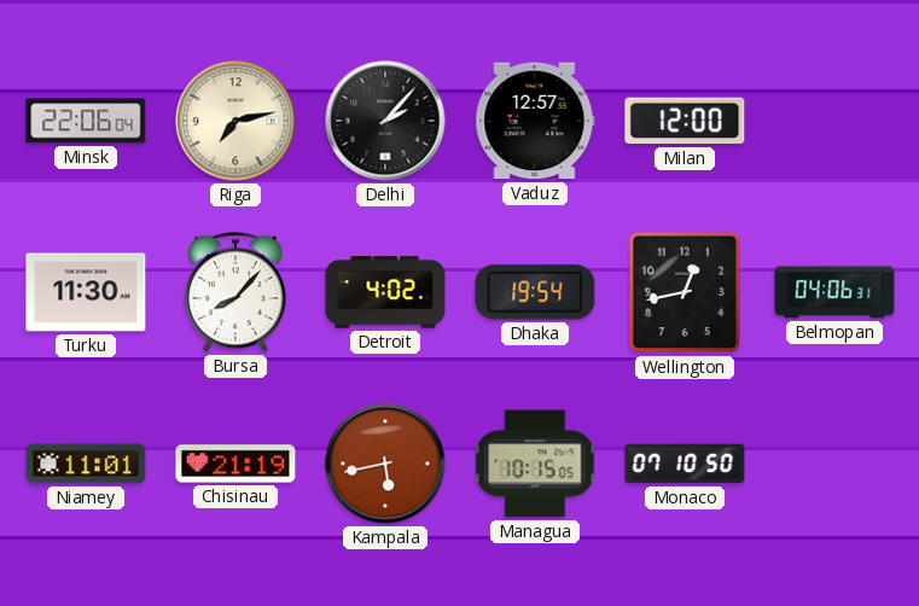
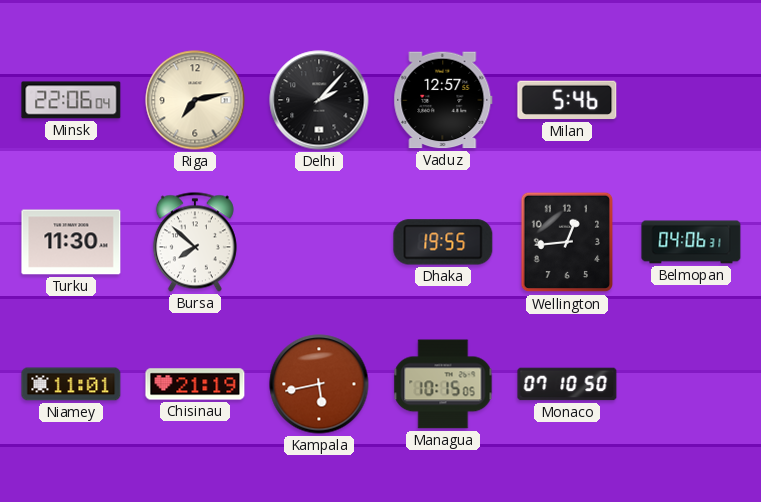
Milan: 12:00 -> 5:46
Bursa: 8:07 -> 7:52
Detroit: 4:02 -> none
Dhaka: 19:54 -> 19:55
Wellington: 12:43 -> 12:44
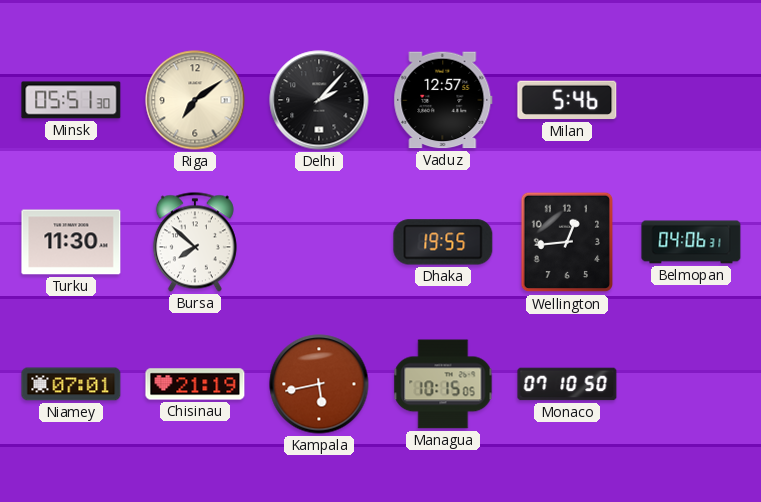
Minsk: 22:06 -> 05:51
Riga: 7:13 -> 7:09
Niamey: 11:01 -> 07:01
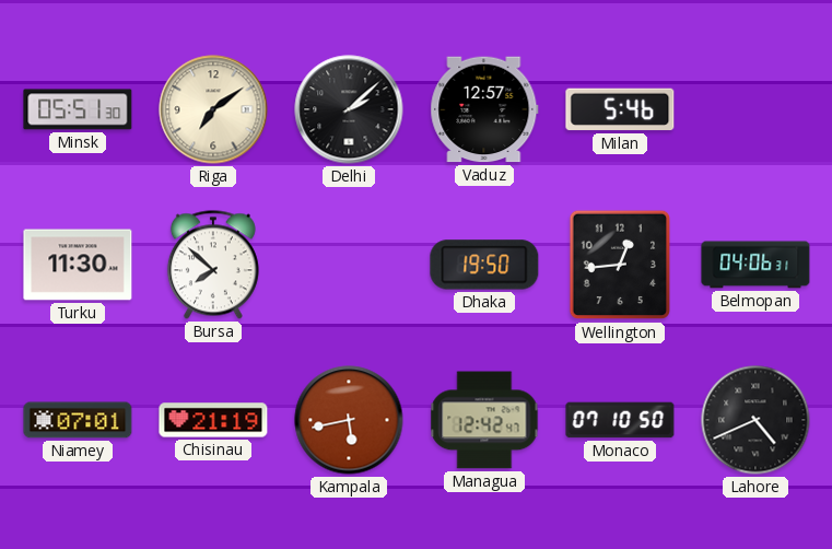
Delhi: 2:07 -> 2:08
Dhaka: 19:55 -> 19:50
Managua: 10:15 -> 12:42
Lahore: none -> 4:41
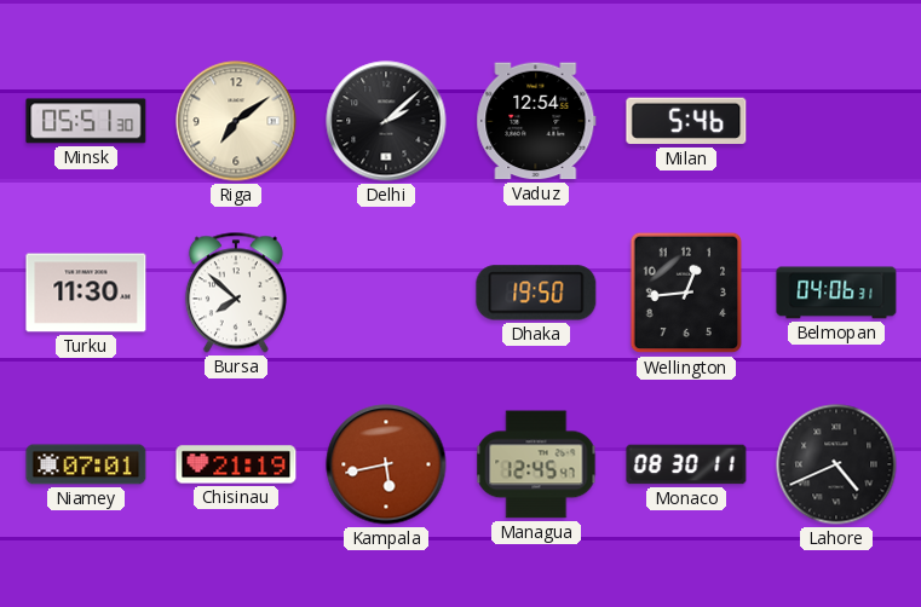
Vaduz: 12:57 -> 12:54
Managua: 12:42 -> 12:45
Monaco: 07:10 -> 08:30
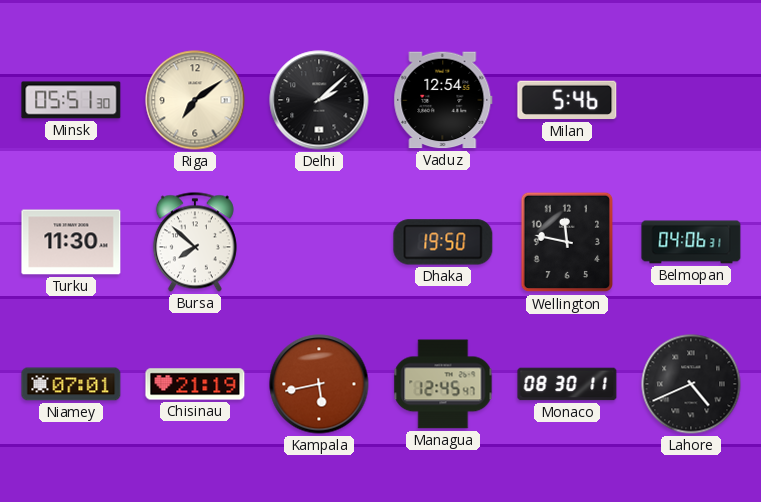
Wellington: 12:44 -> 11:47
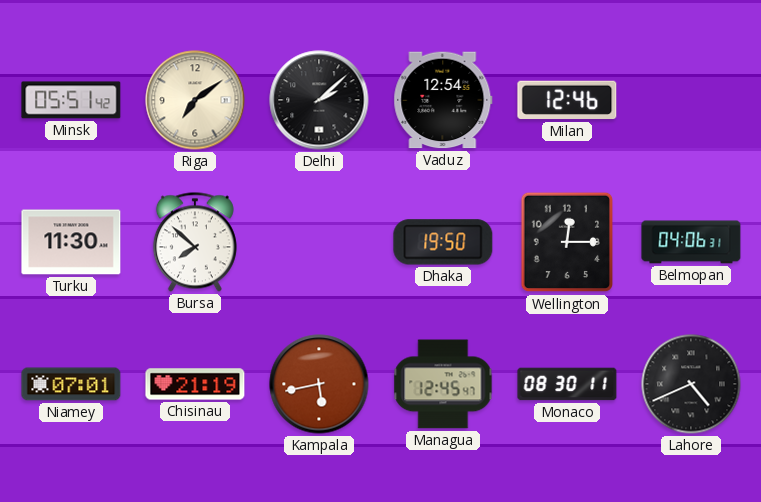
Minsk: 05:51:30 -> 05:51:42
Milan: 5:46 -> 12:46
Wellington: 11:47 -> 12:15
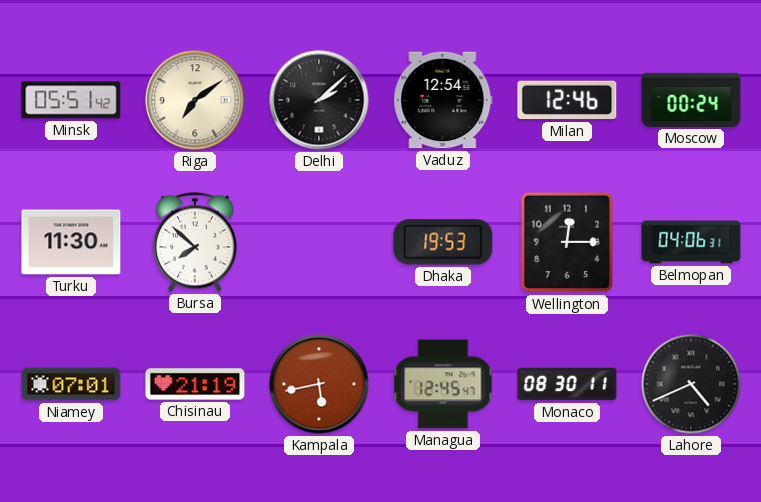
Moscow: none -> 00:24
Dhaka: 19:50 -> 19:53
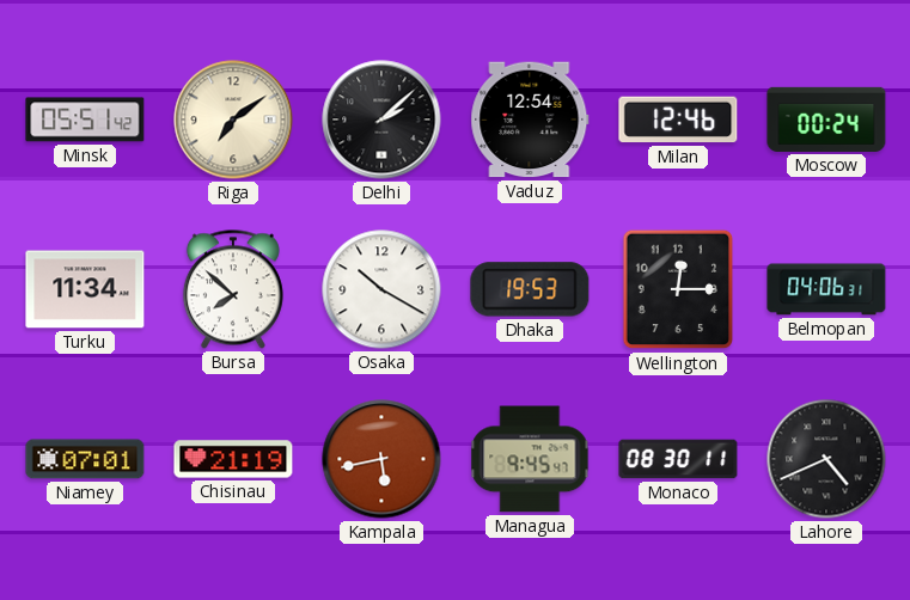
Turku: 11:30 -> 11:34
Osaka: none -> 10:20
Managua: 12:45 -> 9:45
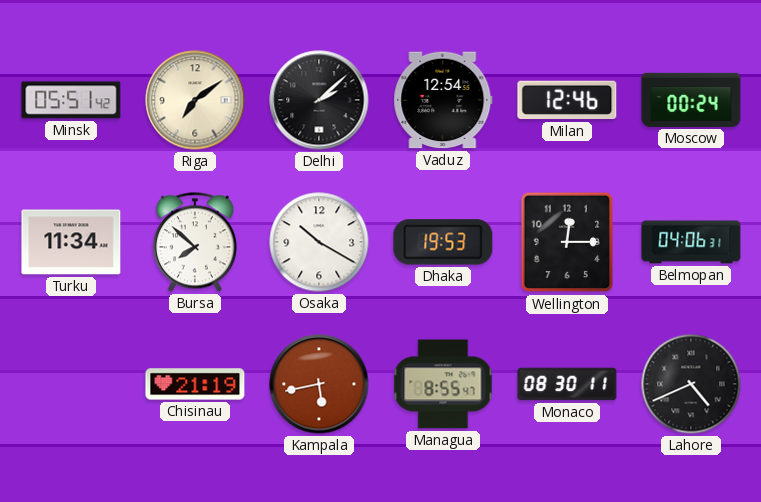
Niamey: 07:01 -> none
Managua: 9:45 -> 8:55
